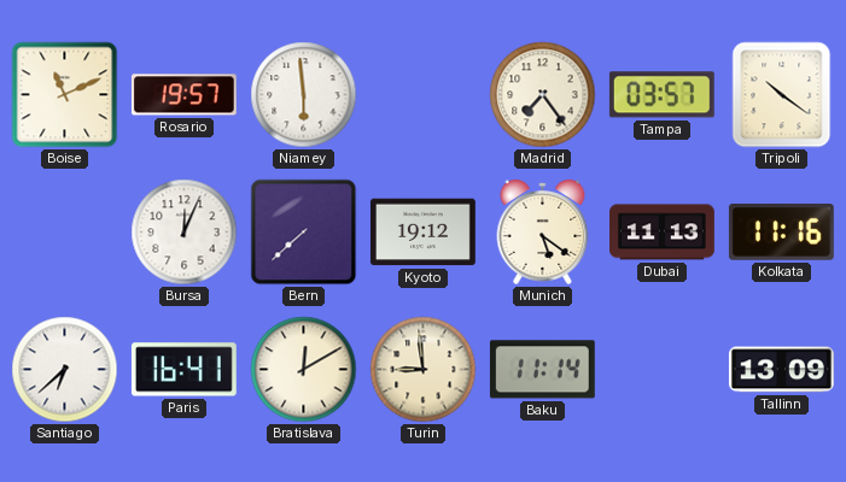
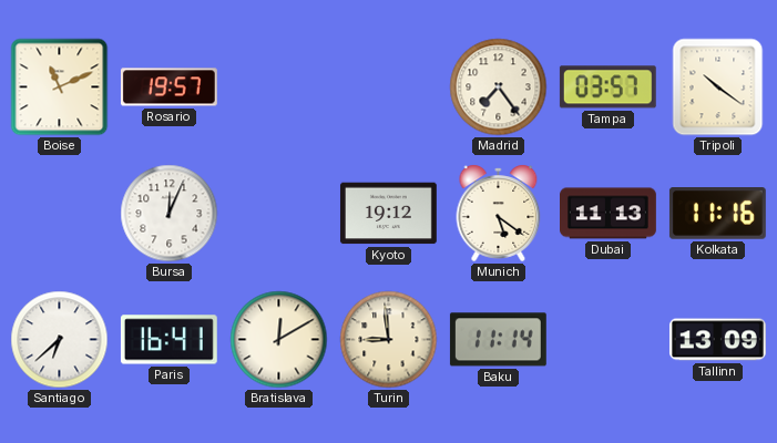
Niamey: 5:59 -> none
Bern: 7:38 -> none
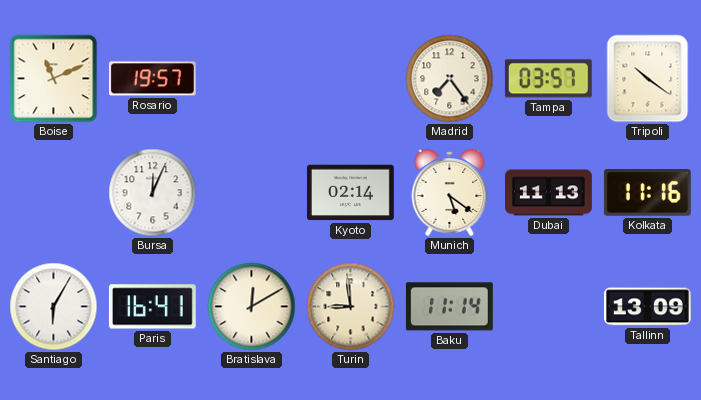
Kyoto: 19:12 -> 02:14
Santiago: 6:38 -> 6:05
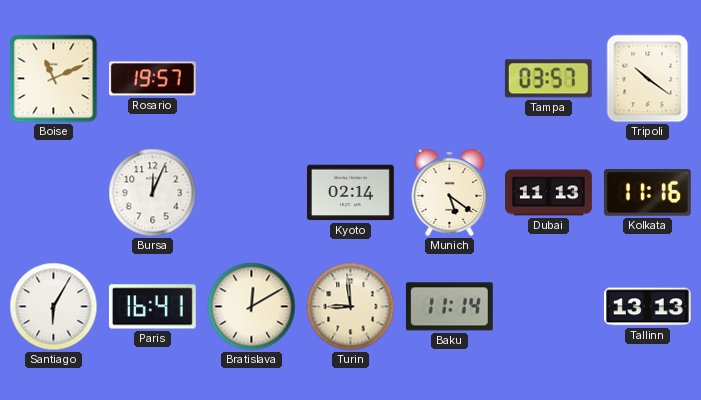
Madrid: 7:24 -> none
Tallinn: 13:09 -> 13:13
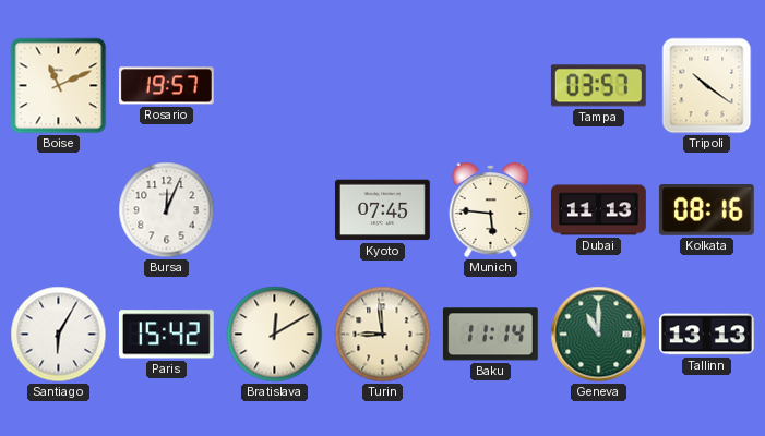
Kyoto: 02:14 -> 07:45
Munich: 5:21 -> 5:46
Kolkata: 11:16 -> 08:16
Paris: 16:41 -> 15:42
Geneva: none -> 11:00
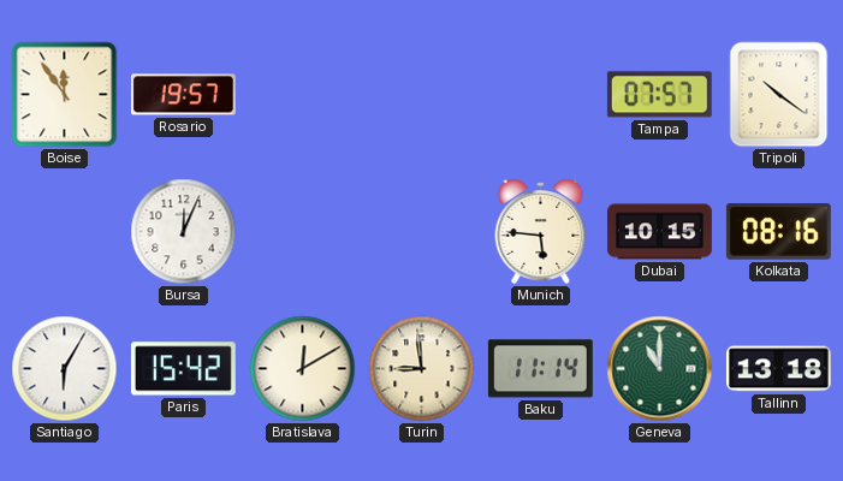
Boise: 11:11 -> 11:54
Tampa: 03:57 -> 07:57
Kyoto: 07:45 -> none
Dubai: 11:13 -> 10:15
Tallinn: 13:13 -> 13:18
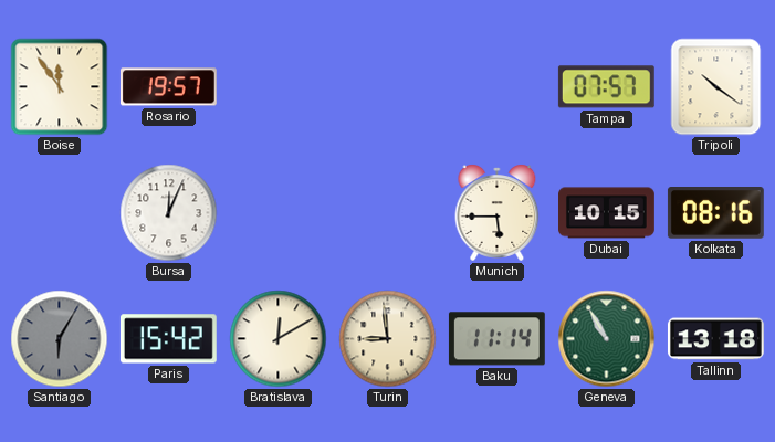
Munich: 5:46 -> 5:45
Santiago dial: white -> grey
Geneva: 11:00 -> 10:55
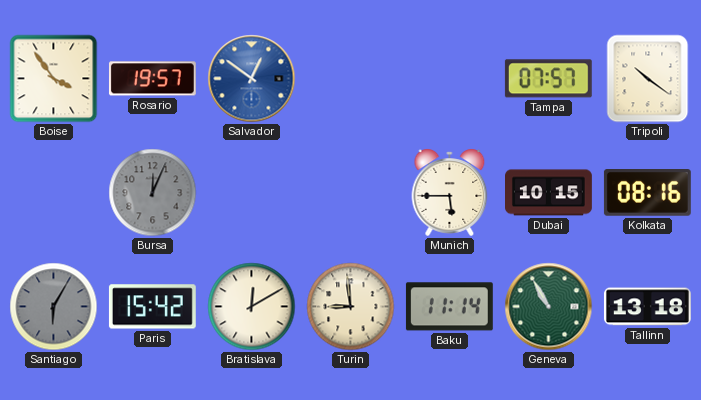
Boise: 11:54 -> 3:54
Salvador: none -> 12:51
Bursa dial: white -> grey
